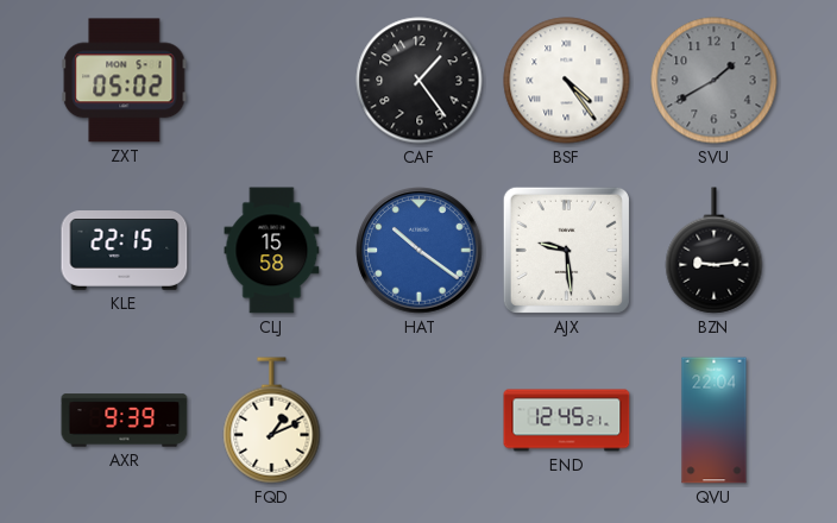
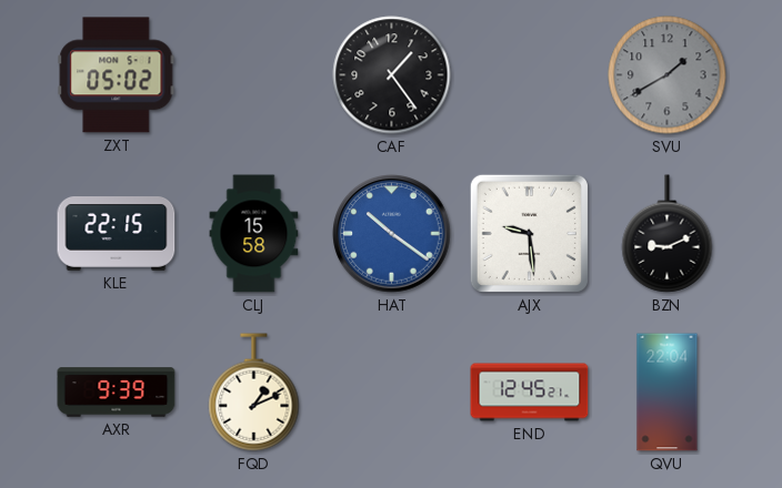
BSF: 4:24 -> none
BZN: 9:14 -> 9:11
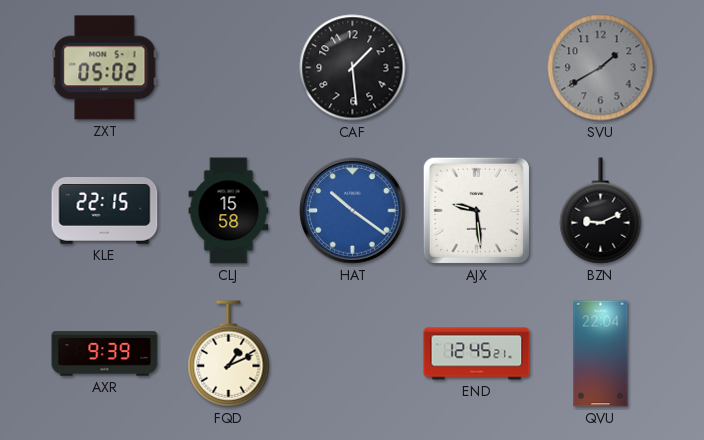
CAF: 1:24 -> 1:29
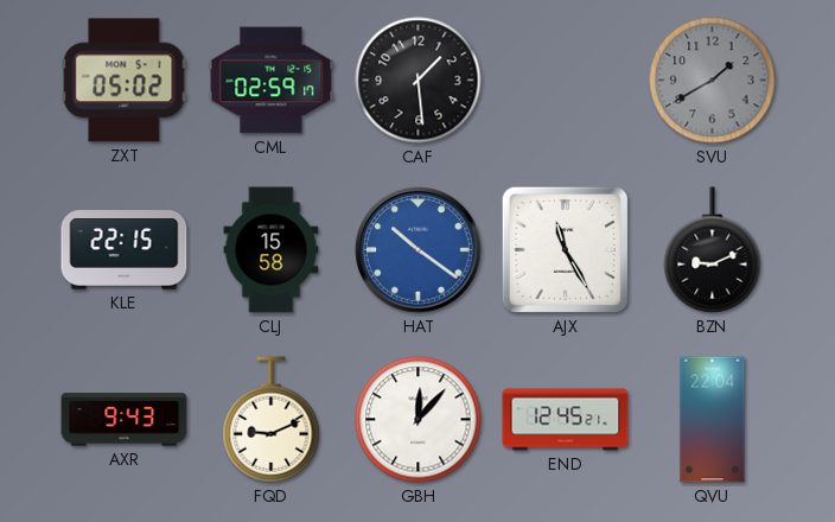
CML: none -> 02:59
AJX: 9:29 -> 11:25
AXR: 9:39 -> 9:43
FQD: 1:11 -> 9:11
GBH: none -> 12:07
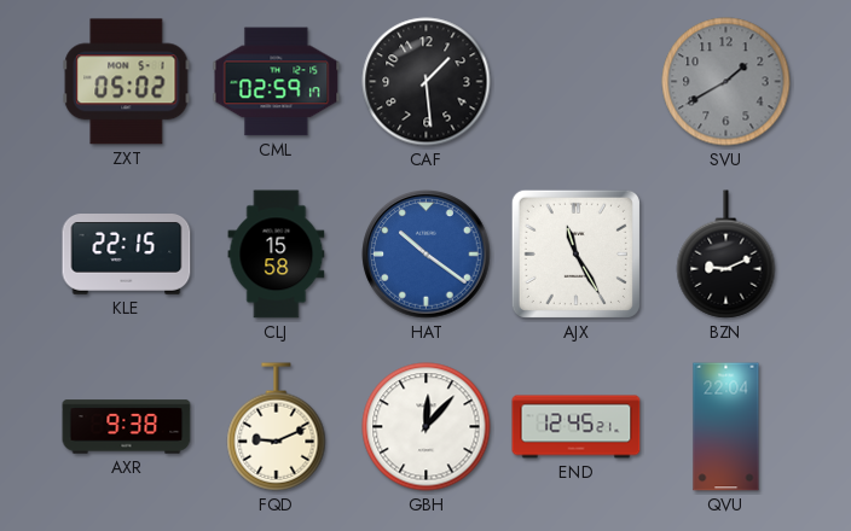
AXR: 9:43 -> 9:38
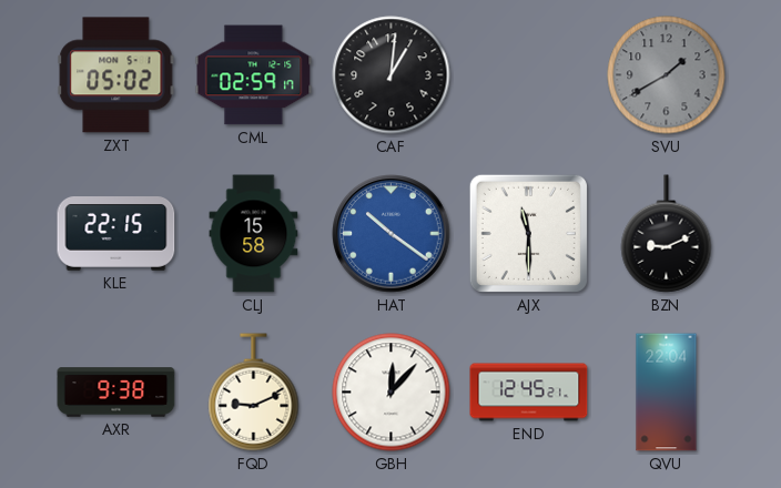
CAF: 1:29 -> 1:01
AJX: 11:25 -> 11:30
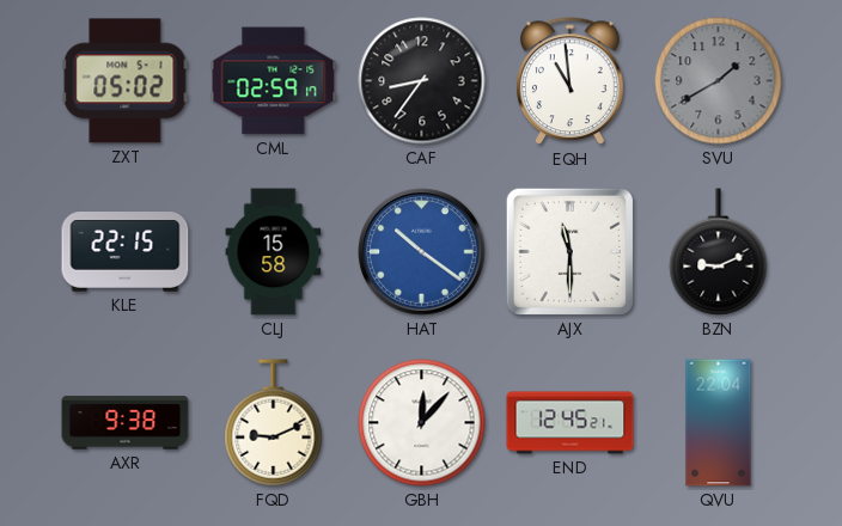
CAF: 1:01 -> 8:36
EQH: none -> 10:59
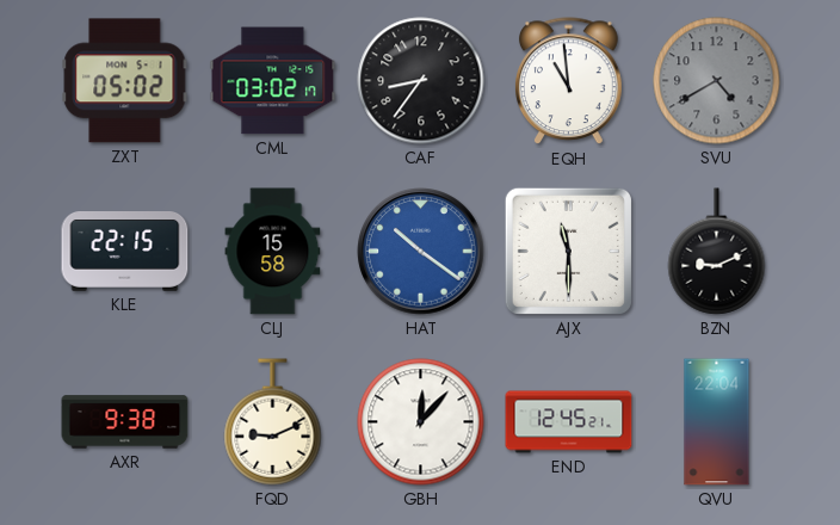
CML: 02:59 -> 03:02
SVU: 1:40 -> 4:40
